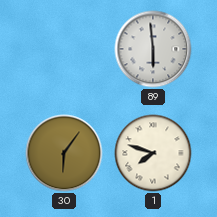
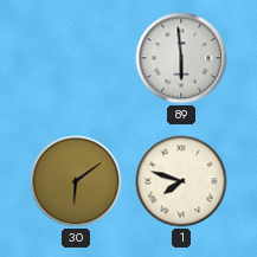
30: 6:06 -> 6:09
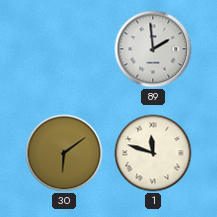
89: 5:59 -> 1:59
1: 7:48 -> 11:48
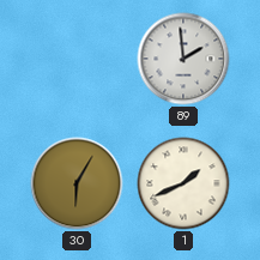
30: 6:09 -> 6:05
1: 11:48 -> 1:41
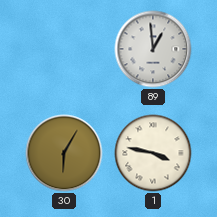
89: 1:59 -> 12:59
1: 1:41 -> 3:47
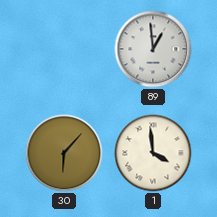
30: 6:05 -> 6:07
1: 3:47 -> 3:59
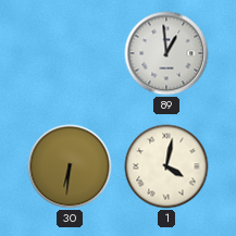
30: 6:07 -> 6:31
1: 3:59 -> 4:02
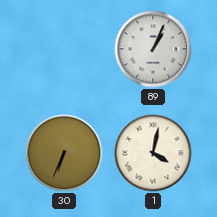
89: 12:59 -> 1:04
30: 6:31 -> 6:34
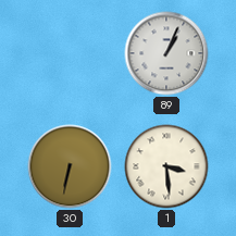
30: 6:34 -> 6:32
1: 4:02 -> 3:29
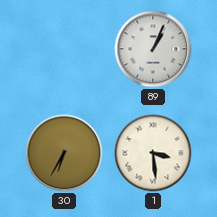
30: 6:32 -> 6:35
